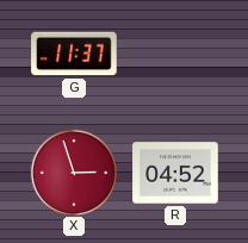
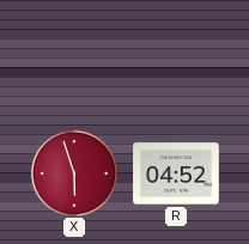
G: 11:37 -> none
X: 2:57 -> 5:57
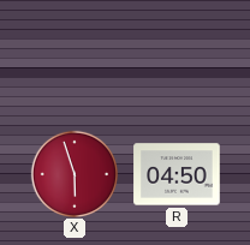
R: 04:52 -> 04:50
